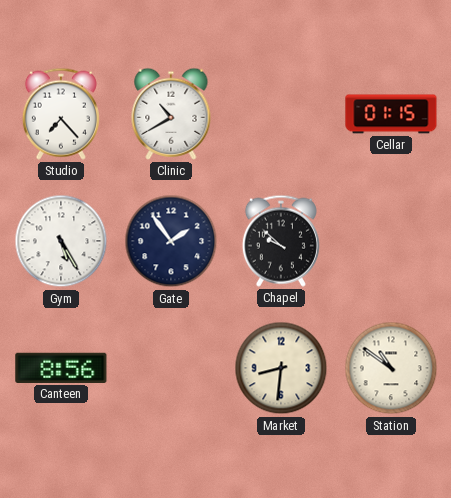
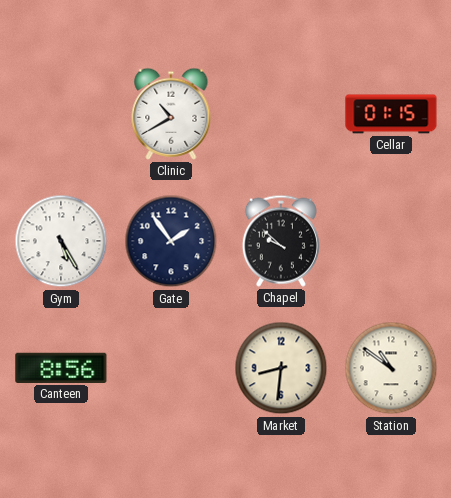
Studio: 7:23 -> none
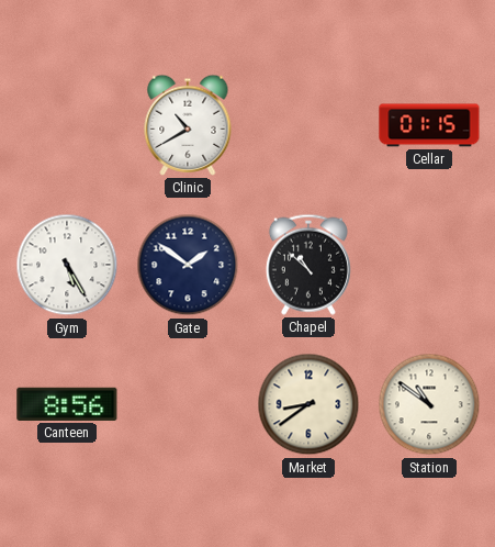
Gate: 1:54 -> 1:51
Chapel: 9:52 -> 10:52
Market: 8:31 -> 8:39
